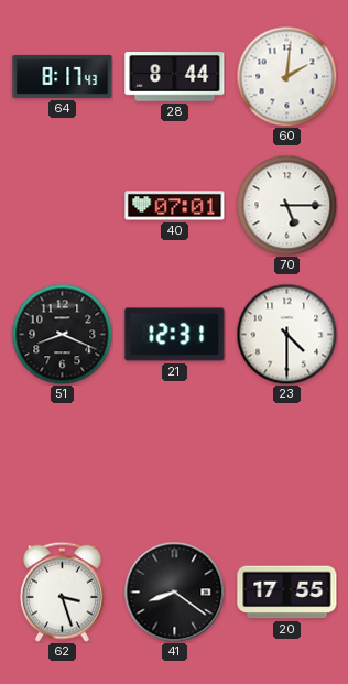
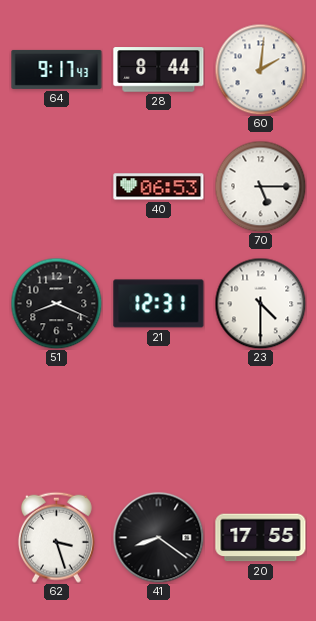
64: 8:17 -> 9:17
40: 07:01 -> 06:53
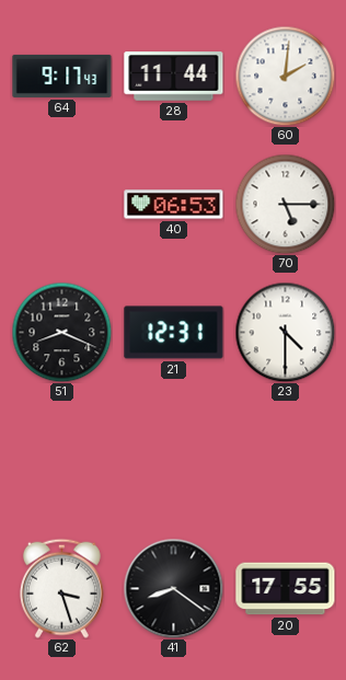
28: 8:44 -> 11:44
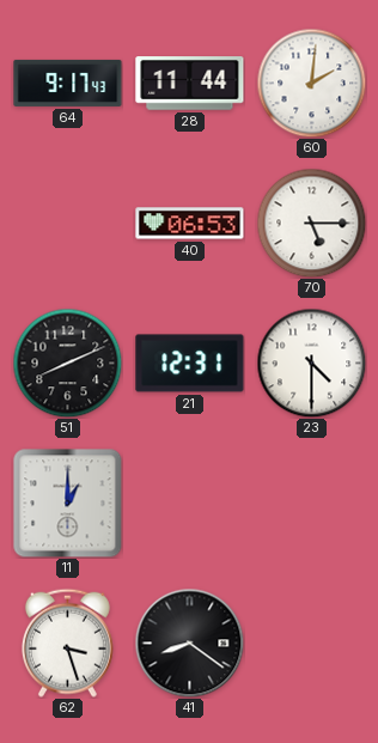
51: 8:19 -> 8:11
11: none -> 1:00
20: 17:55 -> none
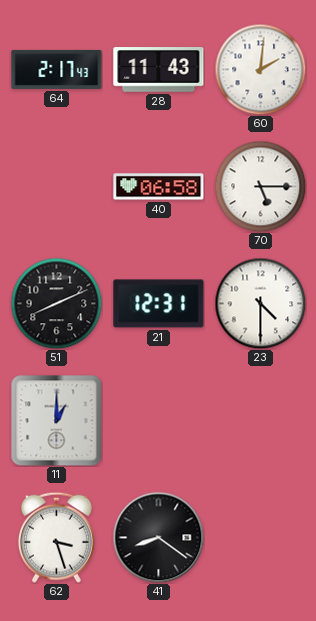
64: 9:17 -> 2:17
28: 11:44 -> 11:43
40: 06:53 -> 06:58
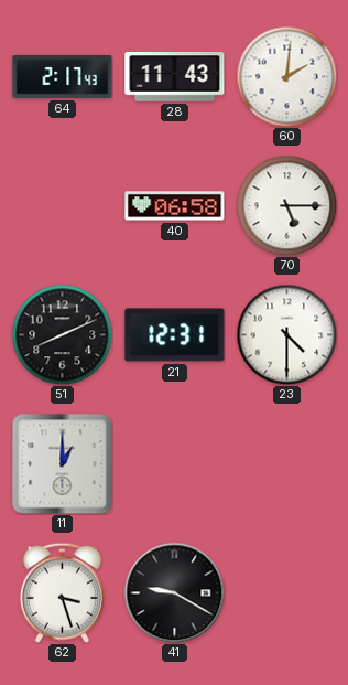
41: 8:21 -> 9:20
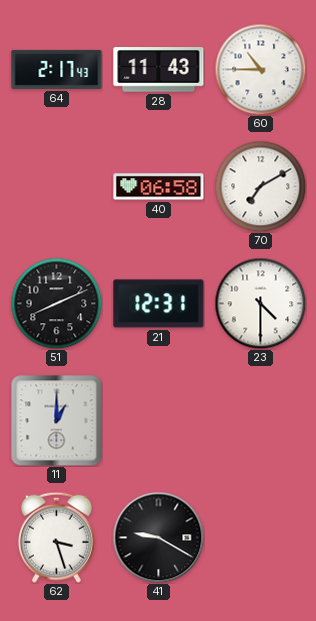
60: 2:01 -> 10:45
70: 5:15 -> 7:10
